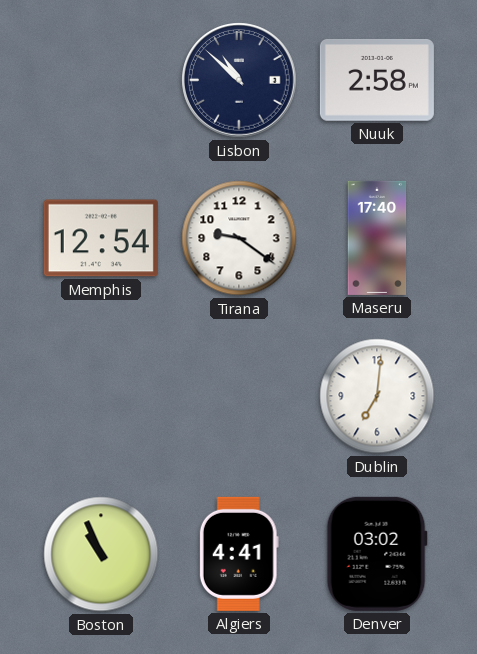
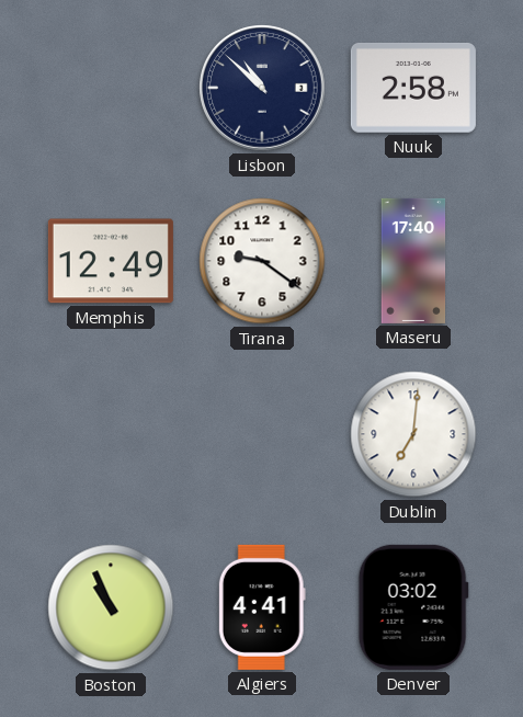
Memphis: 12:54 -> 12:49
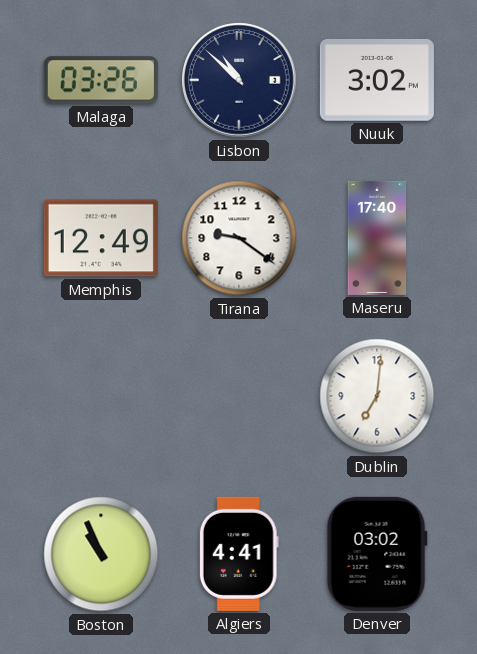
Malaga: none -> 03:26
Nuuk: 2:58 -> 3:02
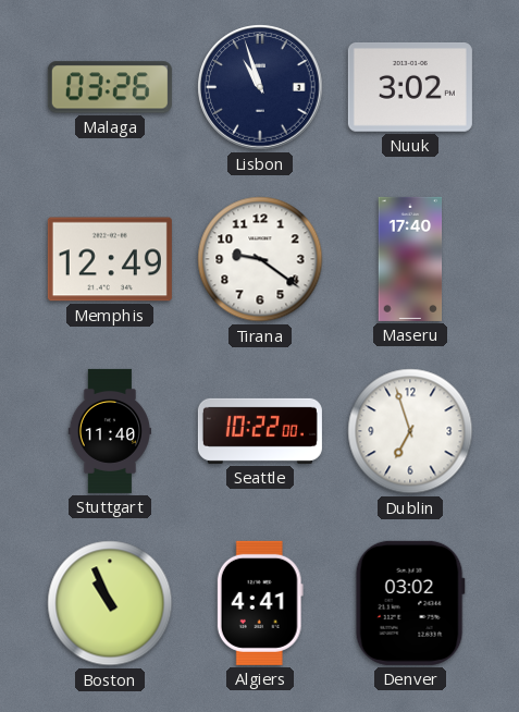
Lisbon: 10:52 -> 10:57
Stuttgart: none -> 11:40
Seattle: none -> 10:22
Dublin: 7:01 -> 6:57
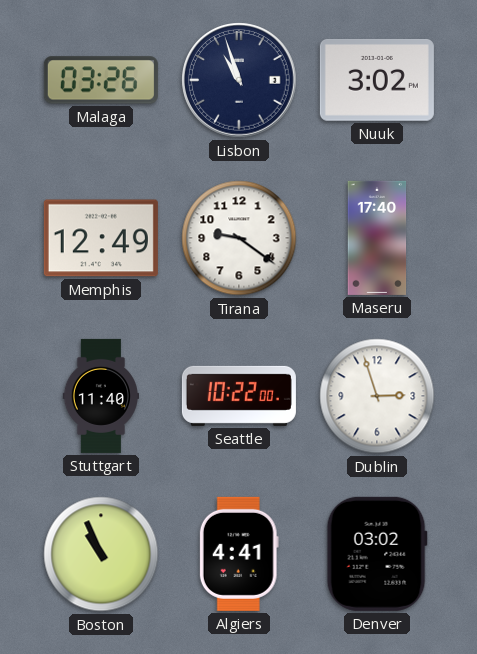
Dublin: 6:57 -> 2:57
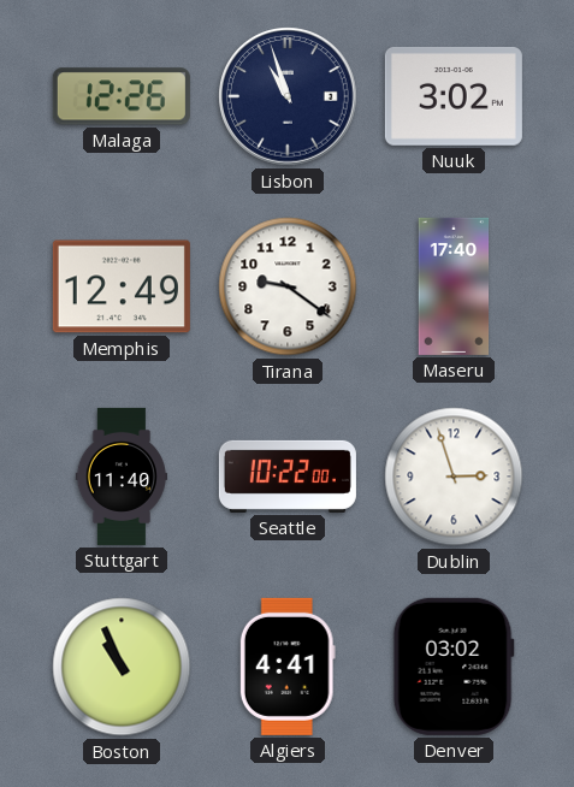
Malaga: 03:26 -> 12:26
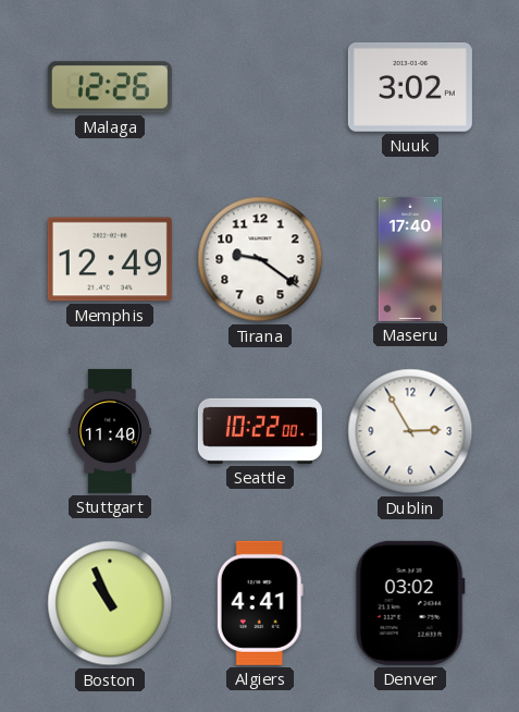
Lisbon: 10:57 -> none
Dublin: 2:57 -> 2:55
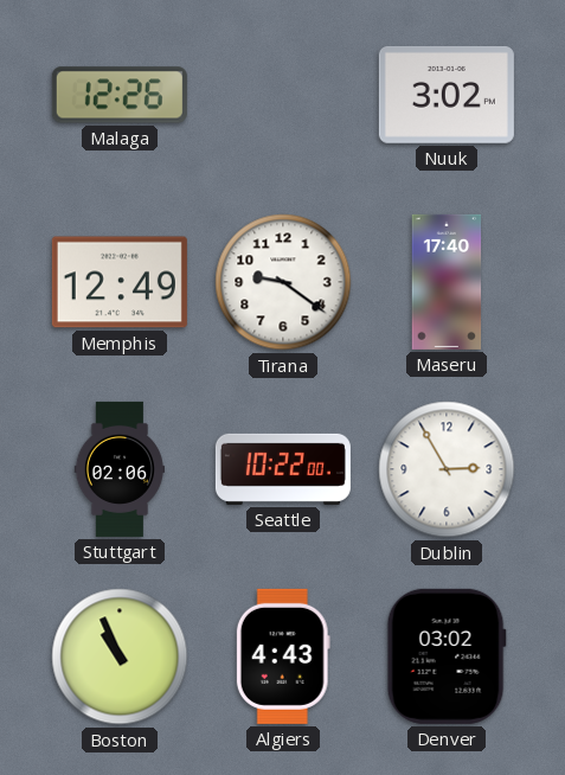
Stuttgart: 11:40 -> 02:06
Algiers: 4:41 -> 4:43
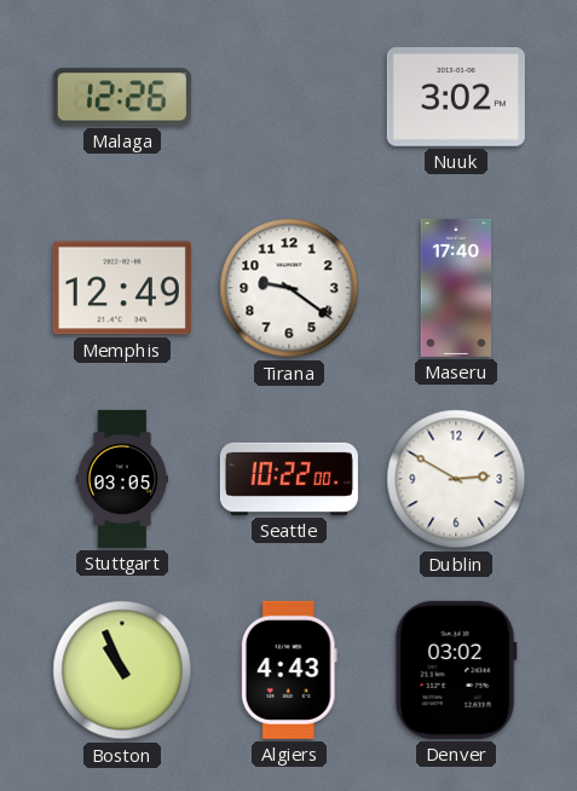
Stuttgart: 02:06 -> 03:05
Dublin: 2:55 -> 2:50
